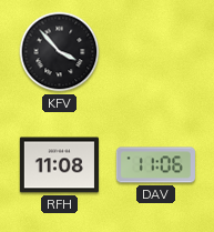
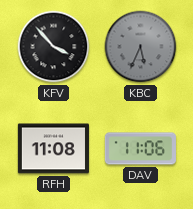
KBC: none -> 5:34
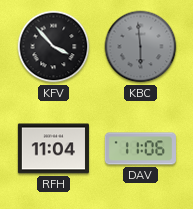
KBC: 5:34 -> 5:59
RFH: 11:08 -> 11:04
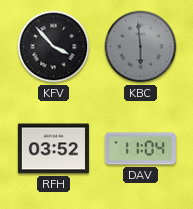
RFH: 11:04 -> 03:52
DAV: 11:06 -> 11:04
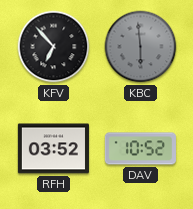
KFV: 3:53 -> 6:53
DAV: 11:04 -> 10:52
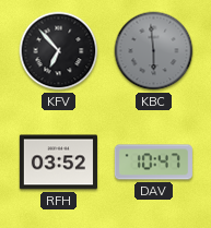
DAV: 10:52 -> 10:47
